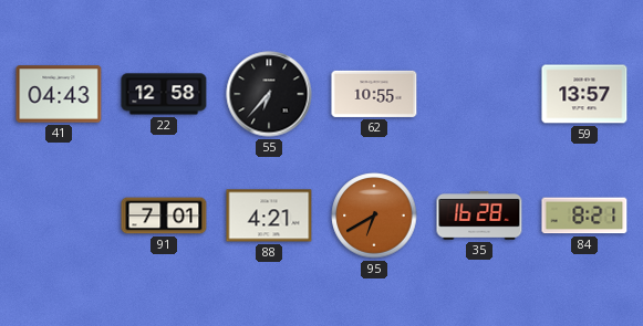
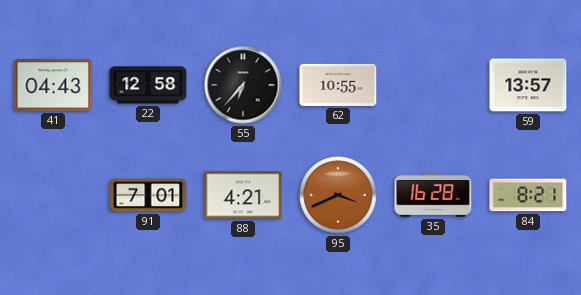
95: 6:40 -> 3:41
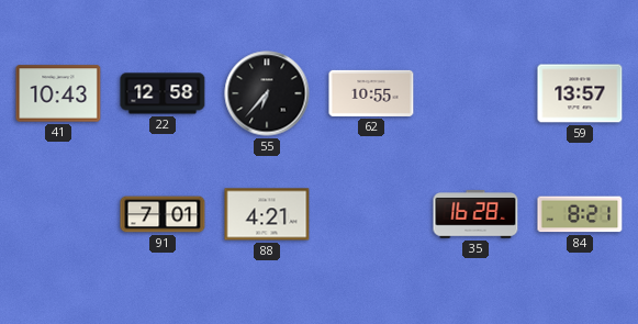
41: 04:43 -> 10:43
95: 3:41 -> none
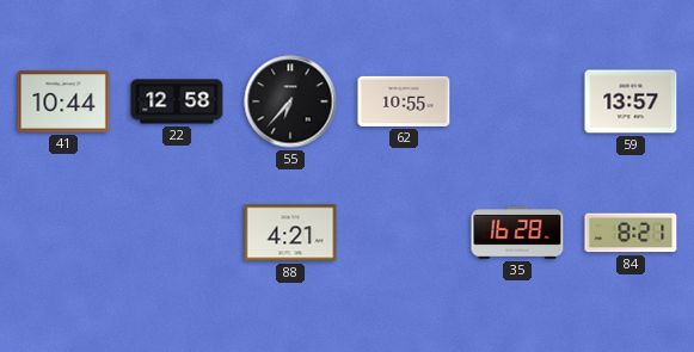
41: 10:43 -> 10:44
91: 7:01 -> none
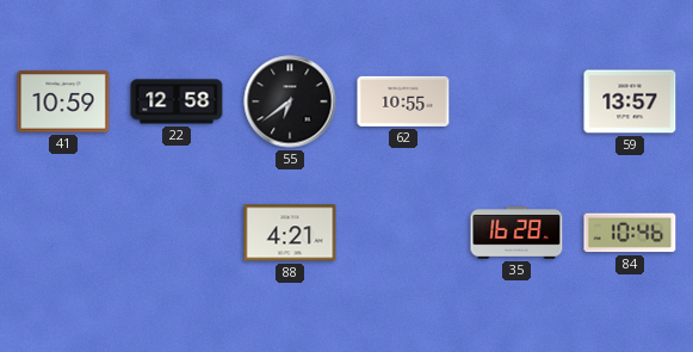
41: 10:44 -> 10:59
55: 6:37 -> 6:39
84: 8:21 -> 10:46
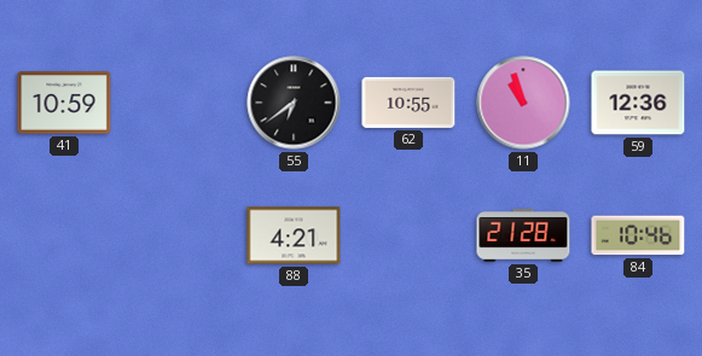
22: 12:58 -> none
11: none -> 10:57
59: 13:57 -> 12:36
35: 16:28 -> 21:28
